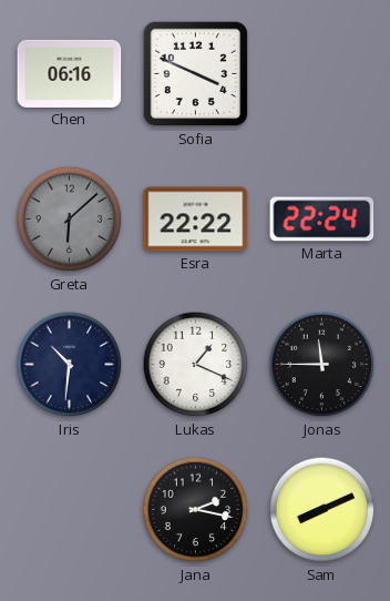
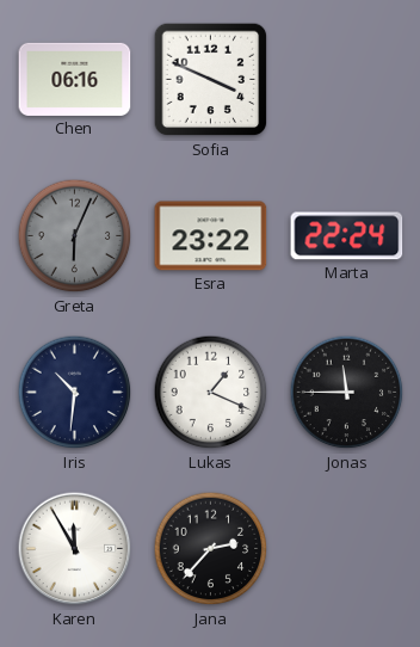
Greta: 6:08 -> 6:04
Esra: 22:22 -> 23:22
Karen: none -> 11:55
Jana: 2:17 -> 2:37
Sam: 8:11 -> none
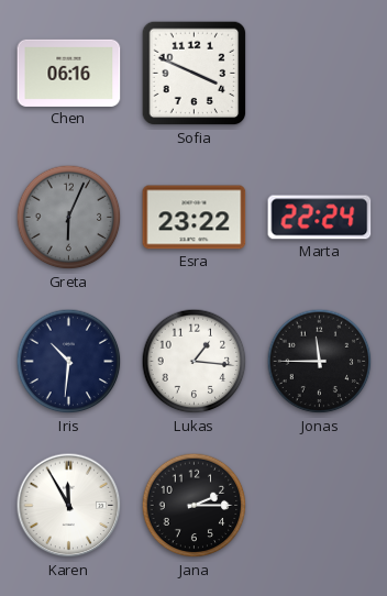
Lukas: 1:19 -> 1:16
Jana: 2:37 -> 2:15
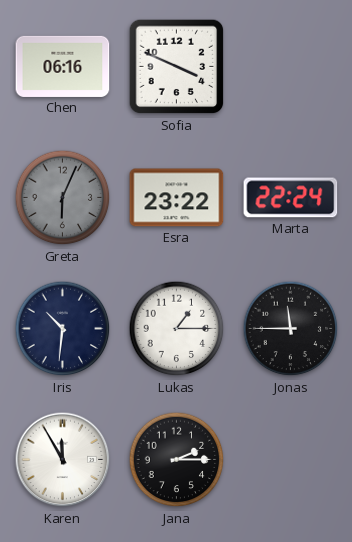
Lukas: 1:16 -> 1:15
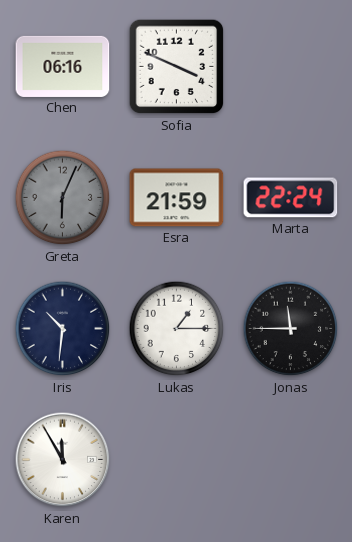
Esra: 23:22 -> 21:59
Jana: 2:15 -> none
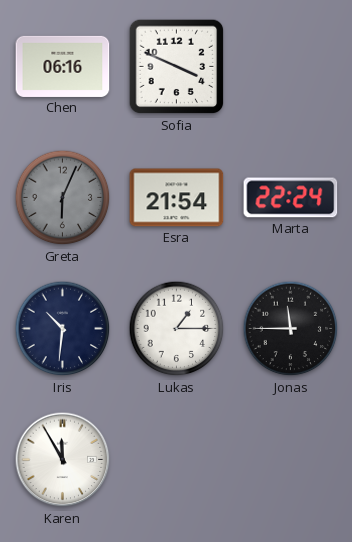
Esra: 21:59 -> 21:54
